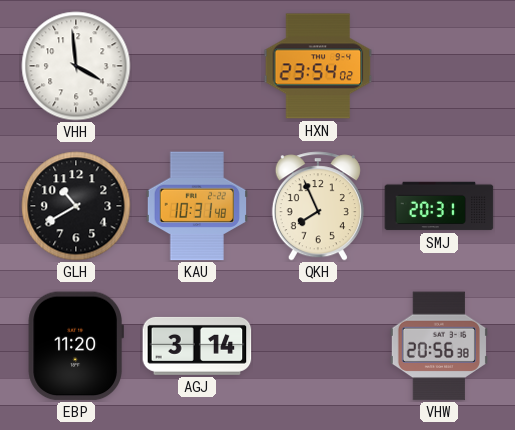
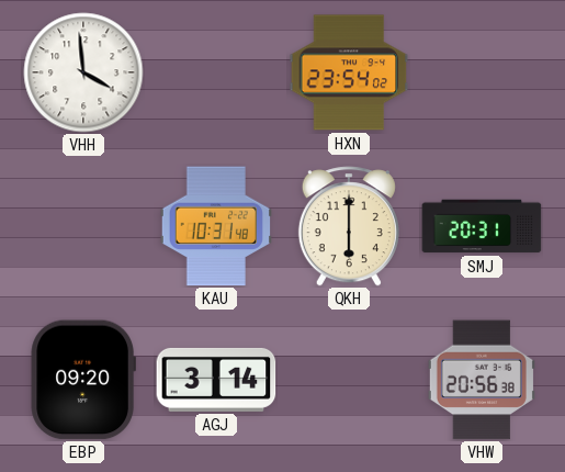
GLH: 10:40 -> none
QKH: 7:56 -> 6:00
EBP: 11:20 -> 09:20
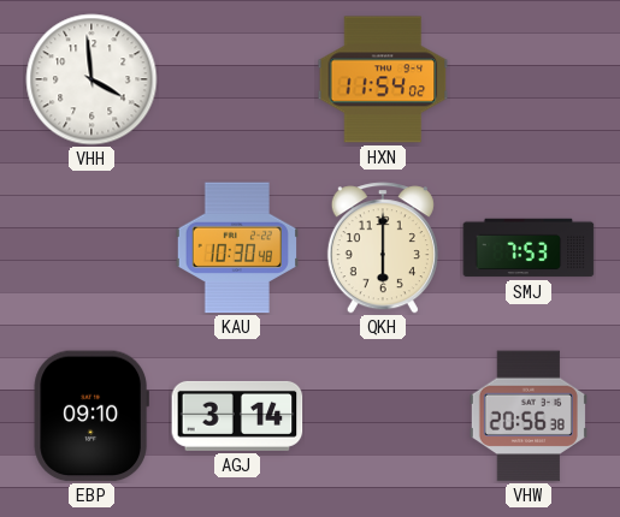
HXN: 23:54 -> 11:54
KAU: 10:31 -> 10:30
SMJ: 20:31 -> 7:53
EBP: 09:20 -> 09:10
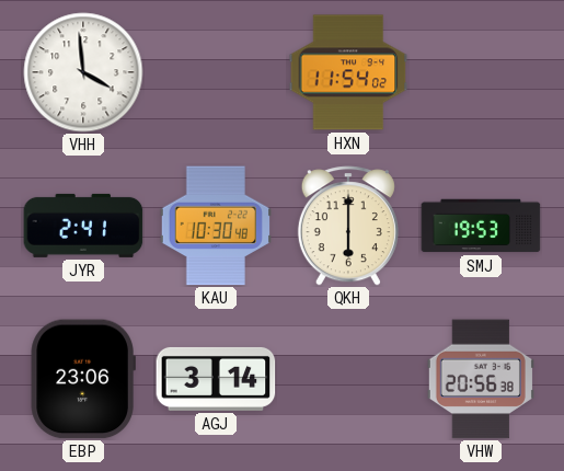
JYR: none -> 2:41
SMJ: 7:53 -> 19:53
EBP: 09:10 -> 23:06
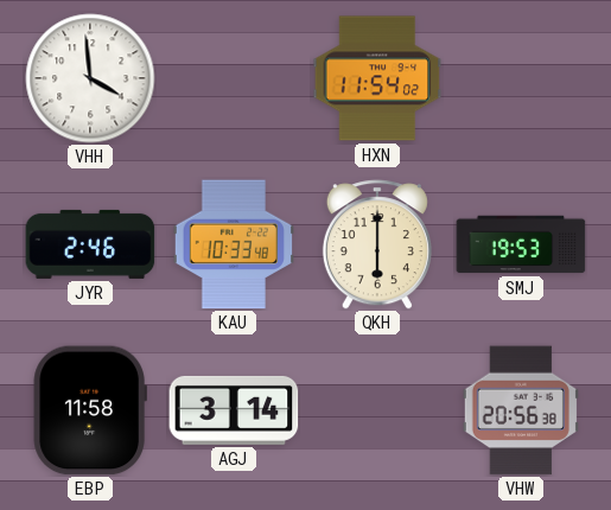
JYR: 2:41 -> 2:46
KAU: 10:30 -> 10:33
EBP: 23:06 -> 11:58
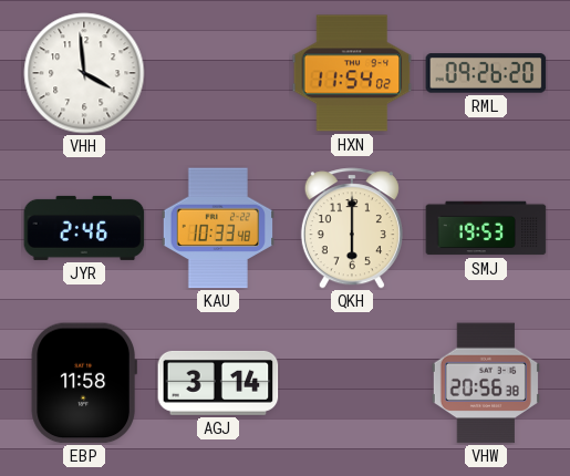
RML: none -> 09:26
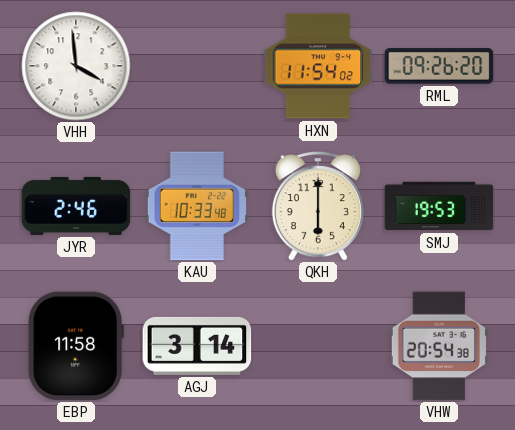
VHW: 20:56 -> 20:54
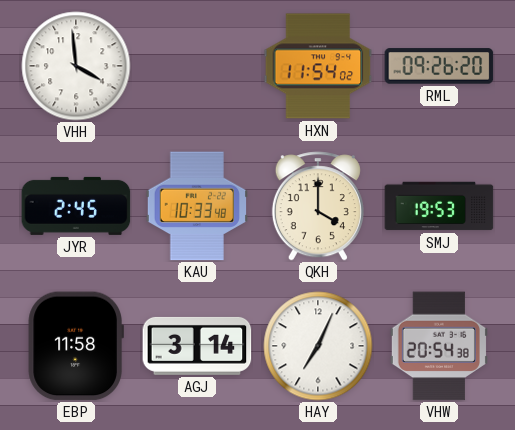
JYR: 2:46 -> 2:45
QKH: 6:00 -> 4:00
HAY: none -> 7:04
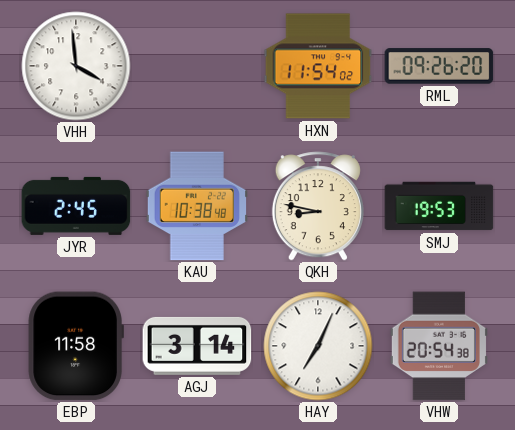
KAU: 10:33 -> 10:38
QKH: 4:00 -> 8:47
